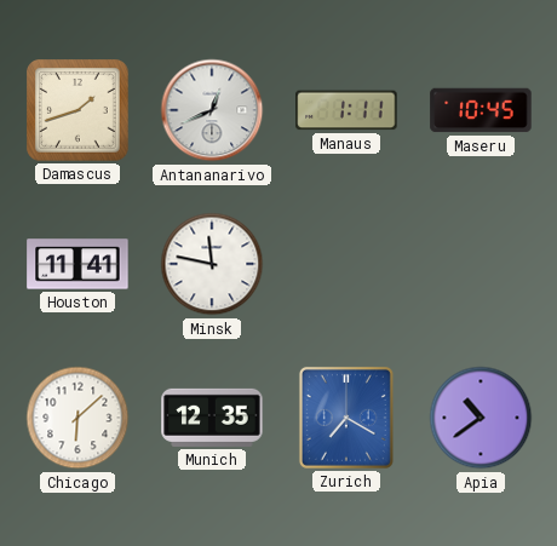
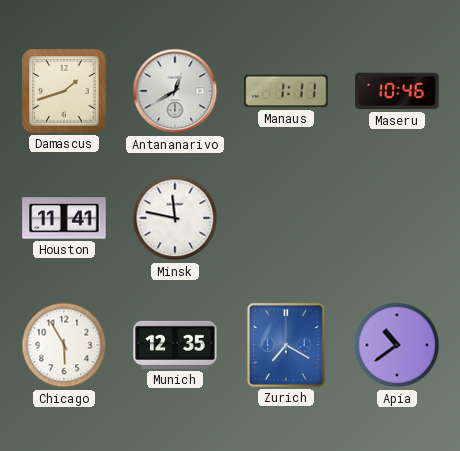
Antananarivo: 12:41 -> 12:40
Maseru: 10:45 -> 10:46
Chicago: 6:08 -> 5:55
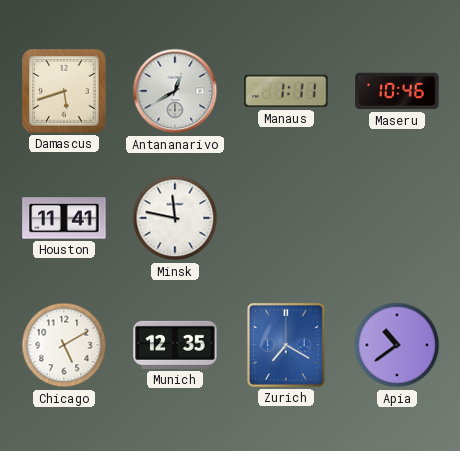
Damascus: 1:42 -> 5:42
Chicago: 5:55 -> 5:10
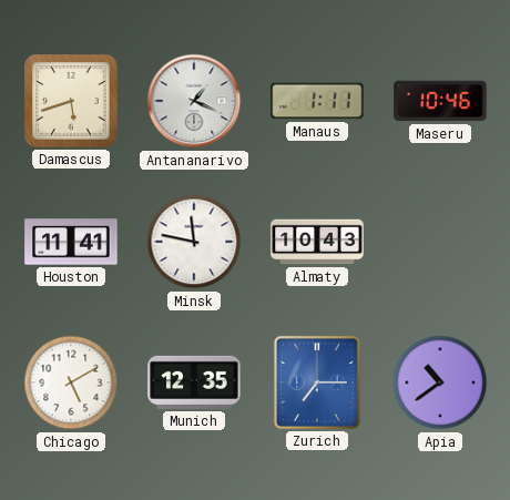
Antananarivo: 12:40 -> 1:19
Almaty: none -> 10:43
Zurich: 7:20 -> 7:15
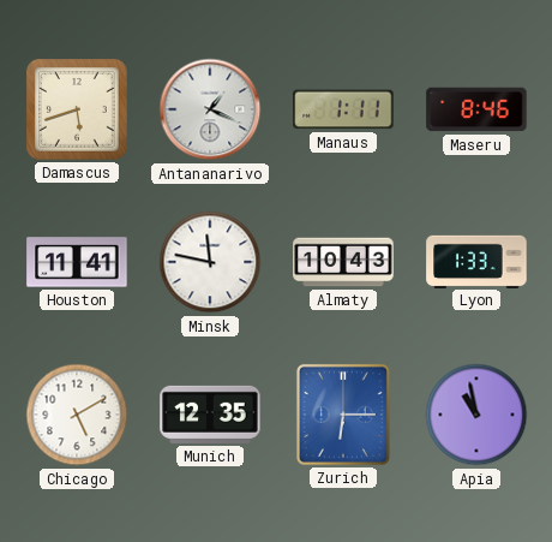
Maseru: 10:46 -> 8:46
Lyon: none -> 1:33
Zurich: 7:15 -> 6:15
Apia: 10:39 -> 10:58
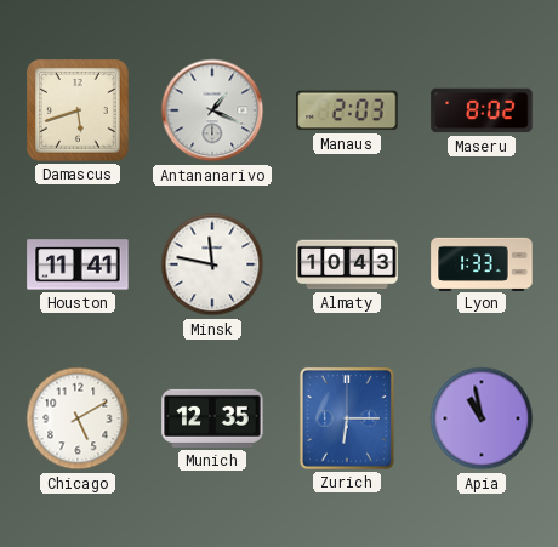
Manaus: 1:11 -> 2:03
Maseru: 8:46 -> 8:02
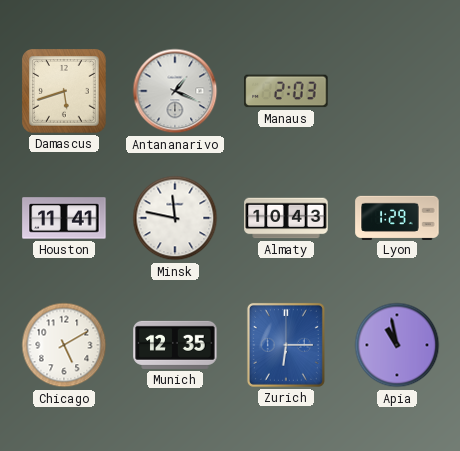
Maseru: 8:02 -> none
Lyon: 1:33 -> 1:29
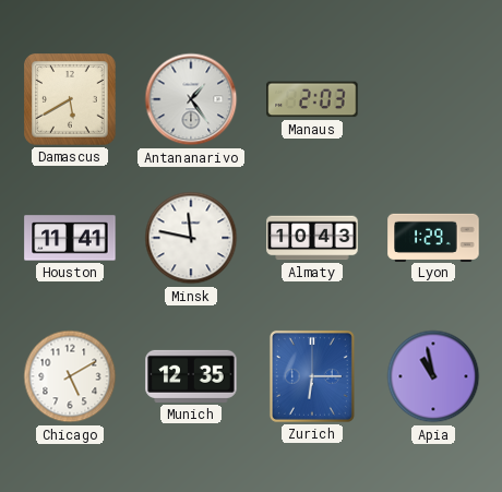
Damascus: 5:42 -> 5:40
Antananarivo: 1:19 -> 1:24
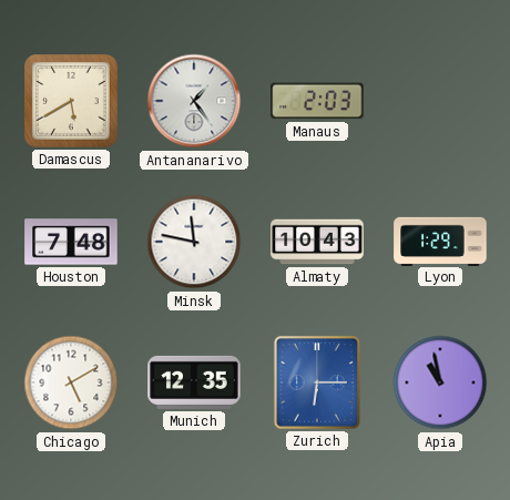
Houston: 11:41 -> 7:48
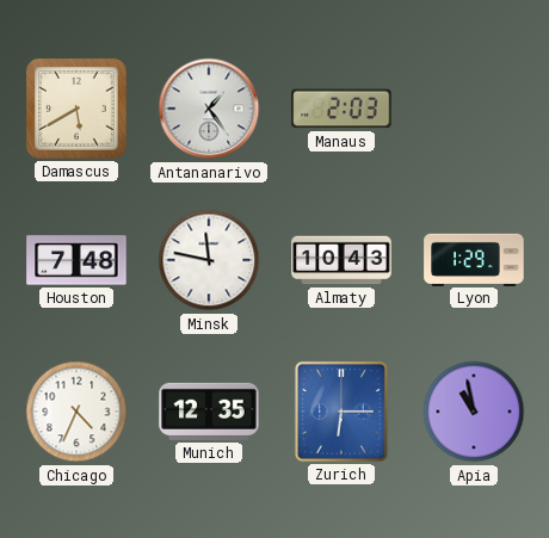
Chicago: 5:10 -> 4:34
